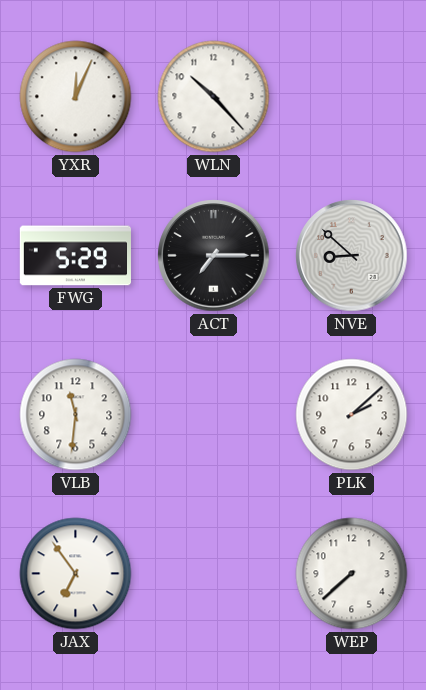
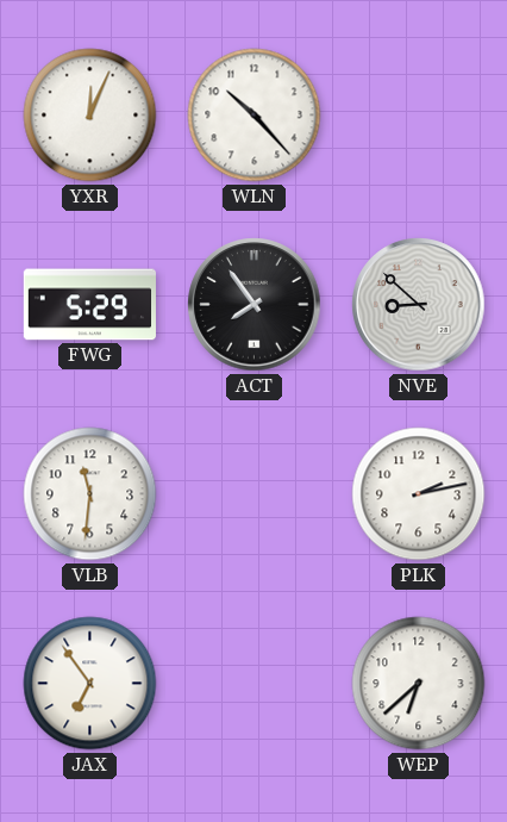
ACT: 7:15 -> 7:54
PLK: 2:08 -> 2:13
WEP: 7:38 -> 6:38
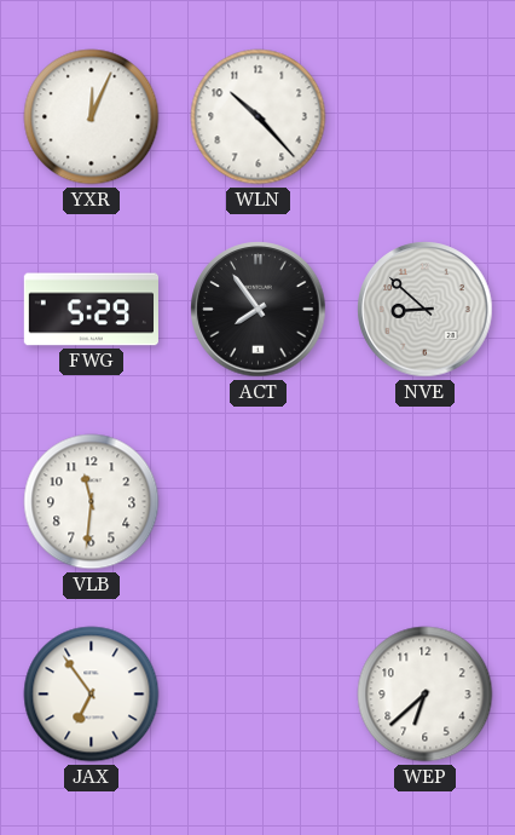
PLK: 2:13 -> none
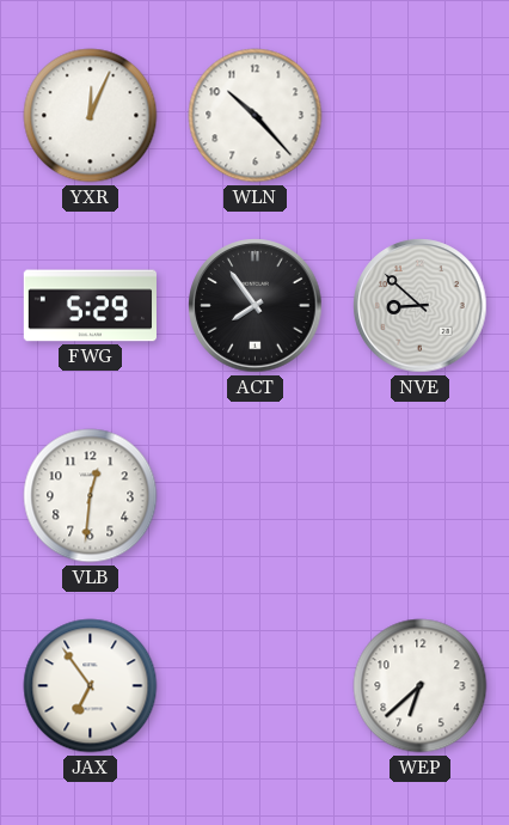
VLB: 11:31 -> 12:31
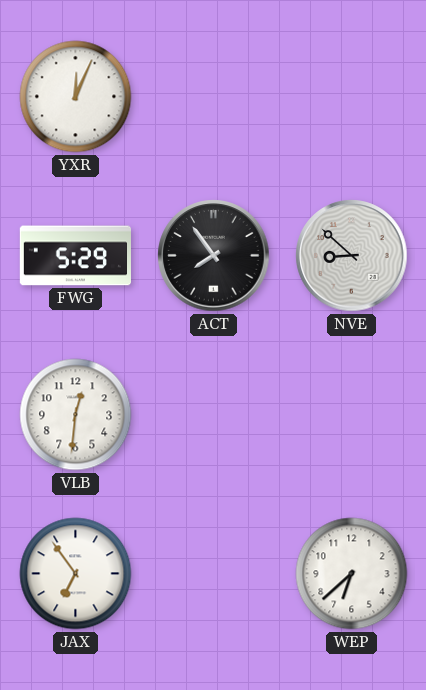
WLN: 10:23 -> none
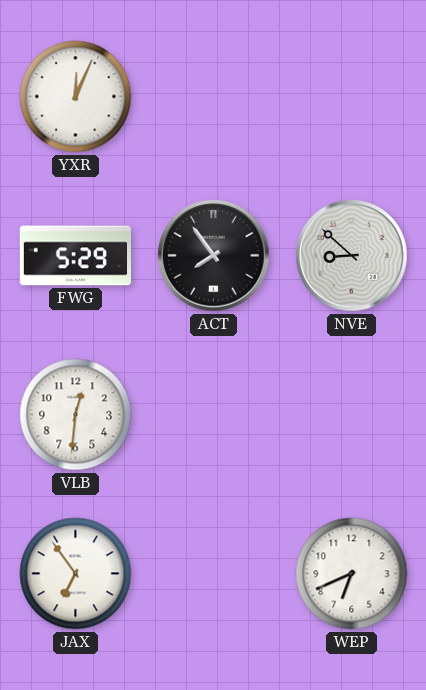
WEP: 6:38 -> 6:41
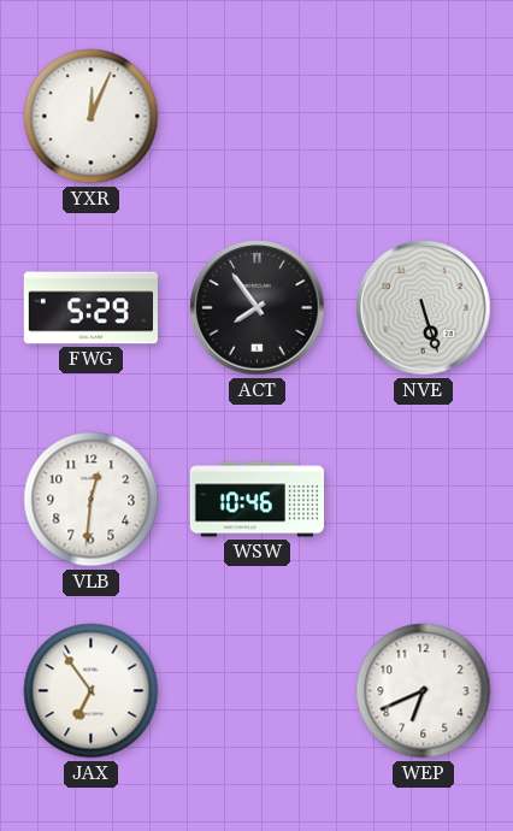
NVE: 8:52 -> 5:27
WSW: none -> 10:46
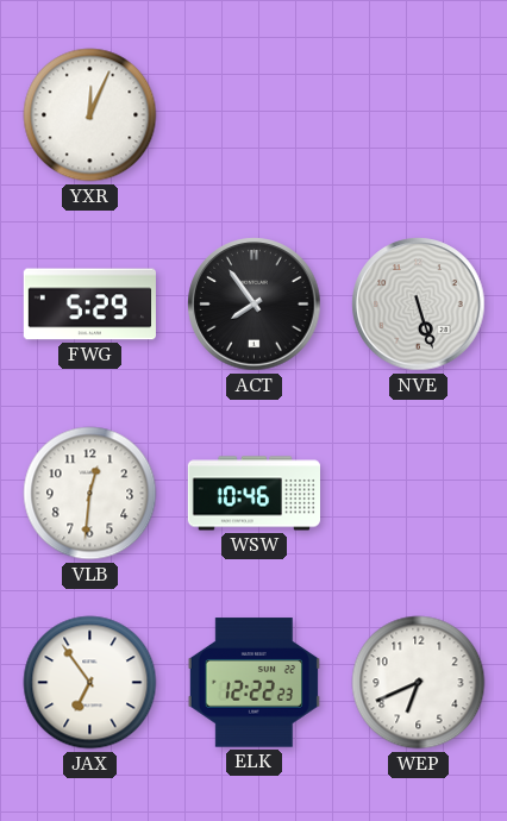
ELK: none -> 12:22
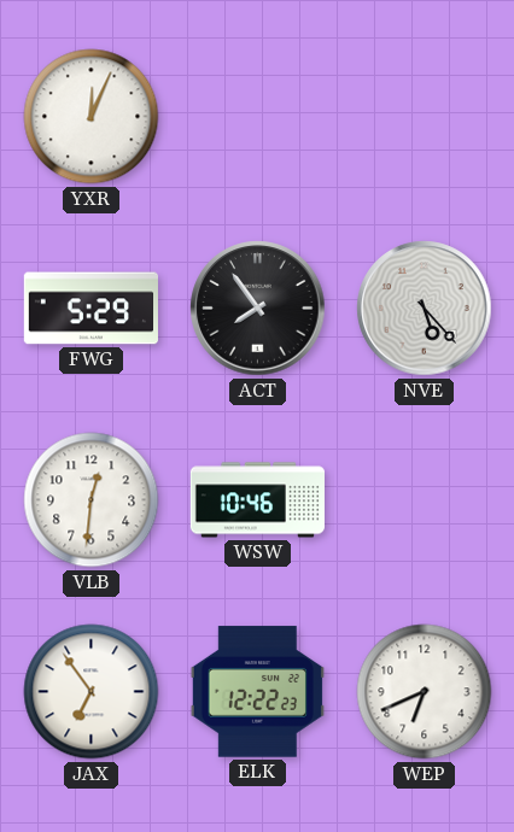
NVE: 5:27 -> 5:23
